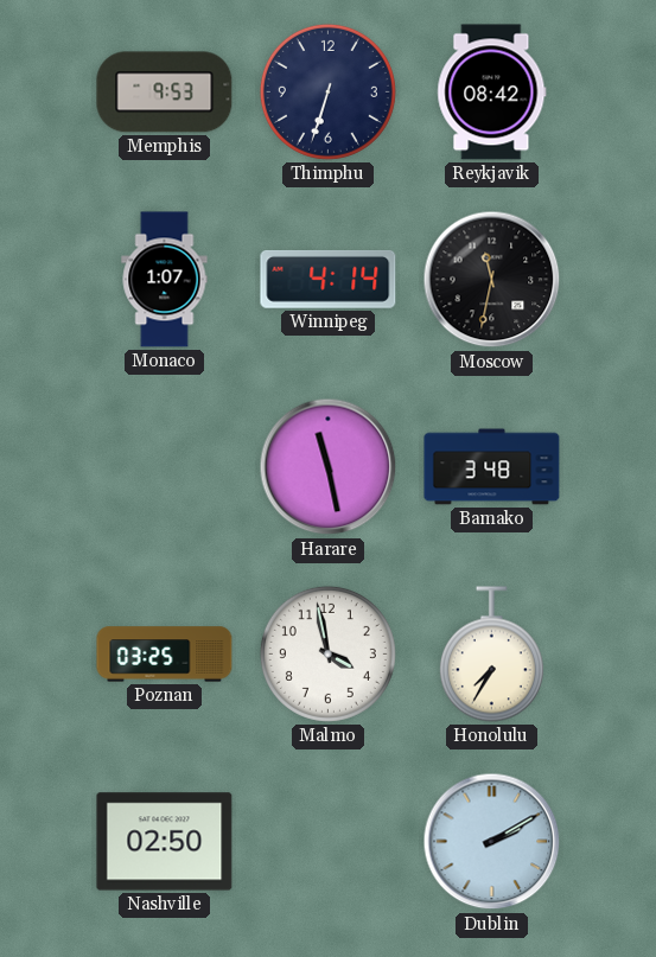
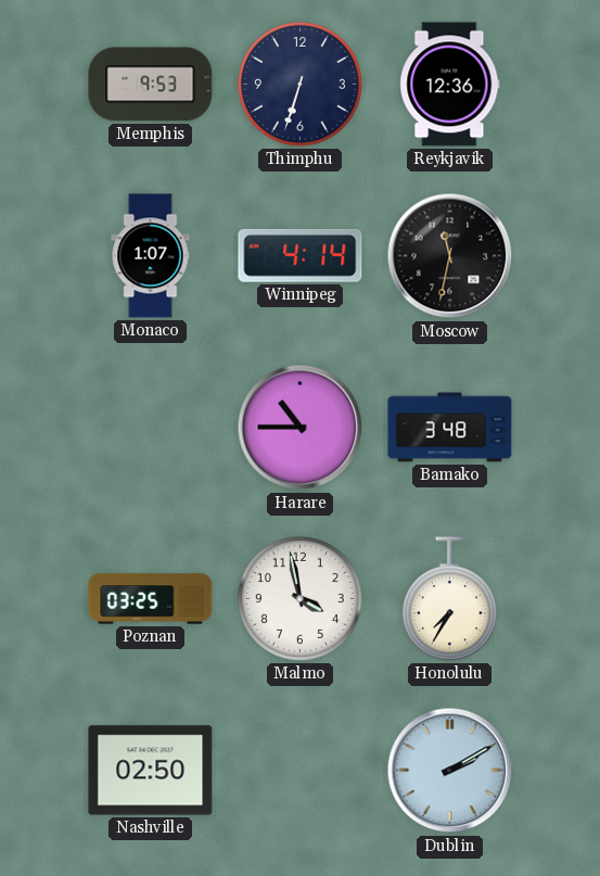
Reykjavik: 08:42 -> 12:36
Harare: 11:28 -> 10:45
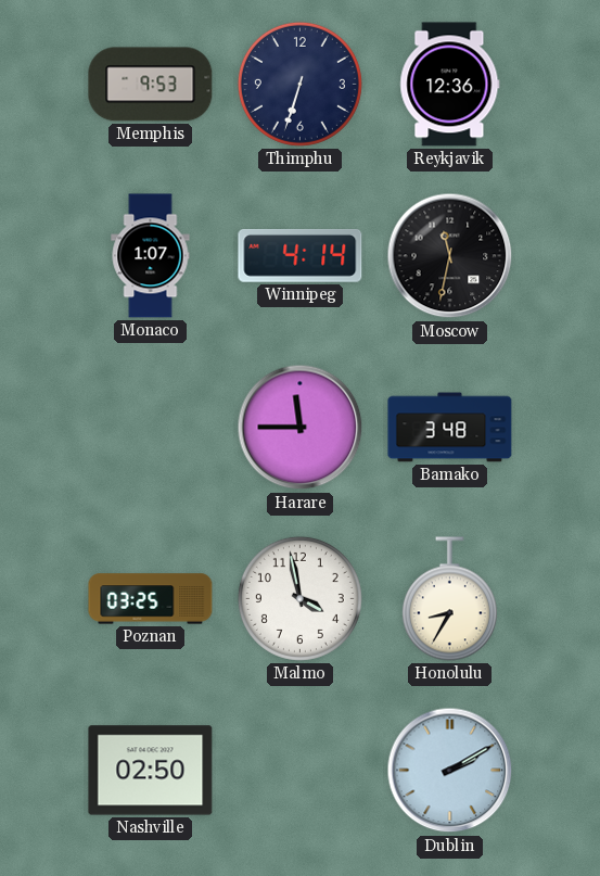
Harare: 10:45 -> 11:45
Honolulu: 7:35 -> 8:35
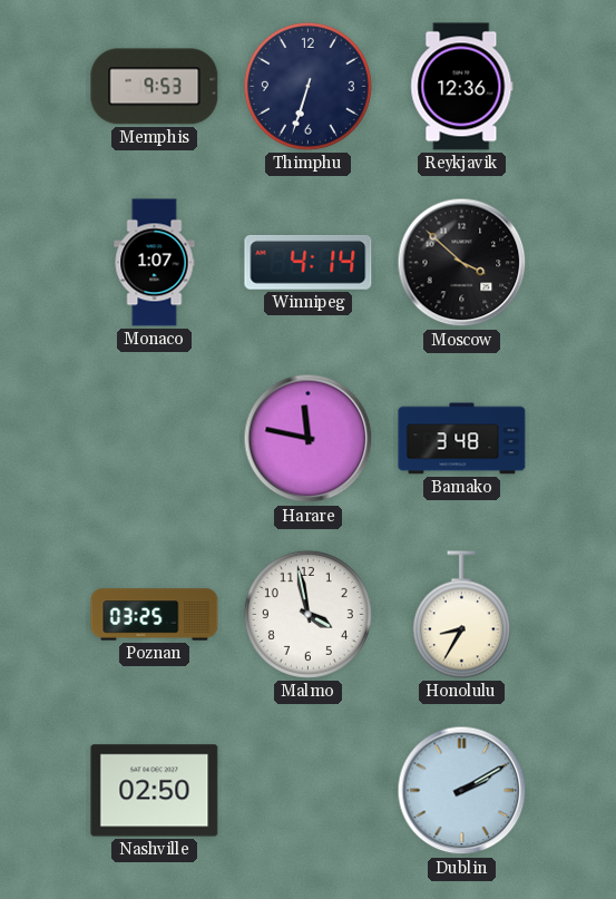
Moscow: 11:32 -> 3:52
Harare: 11:45 -> 11:47
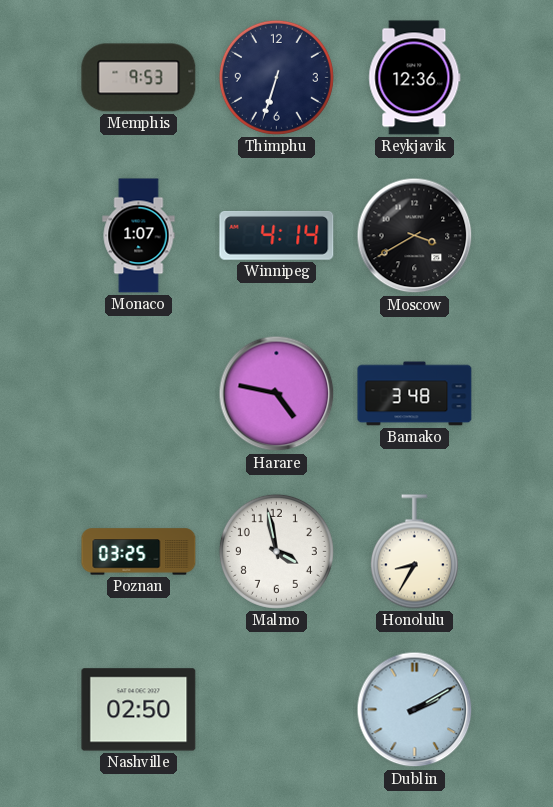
Moscow: 3:52 -> 3:40
Harare: 11:47 -> 4:47
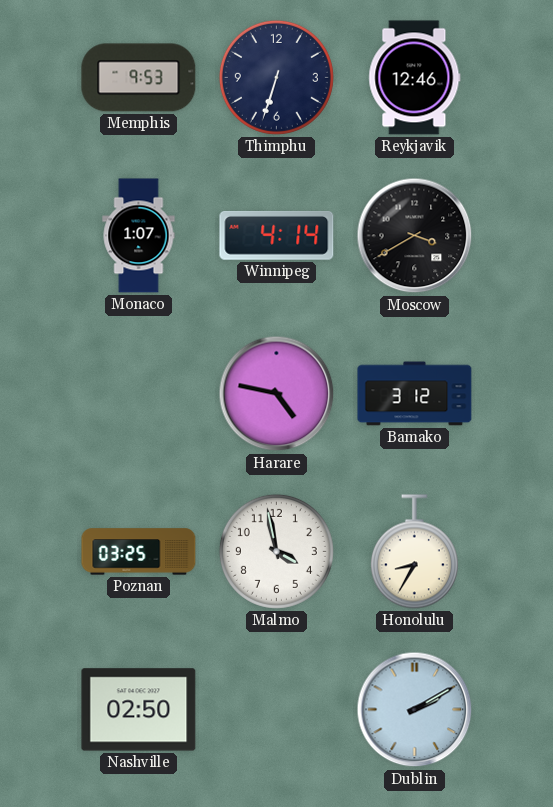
Reykjavik: 12:36 -> 12:46
Bamako: 3:48 -> 3:12
